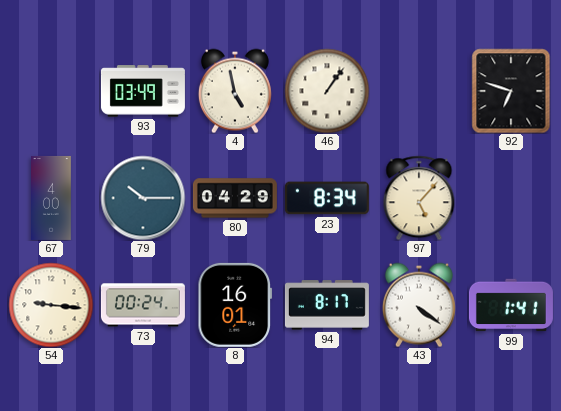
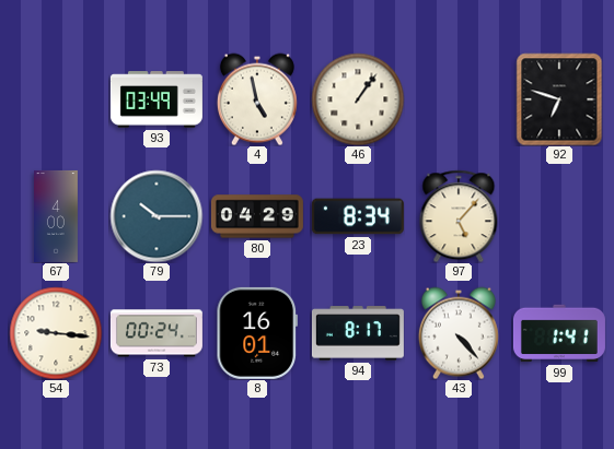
43: 4:21 -> 4:23
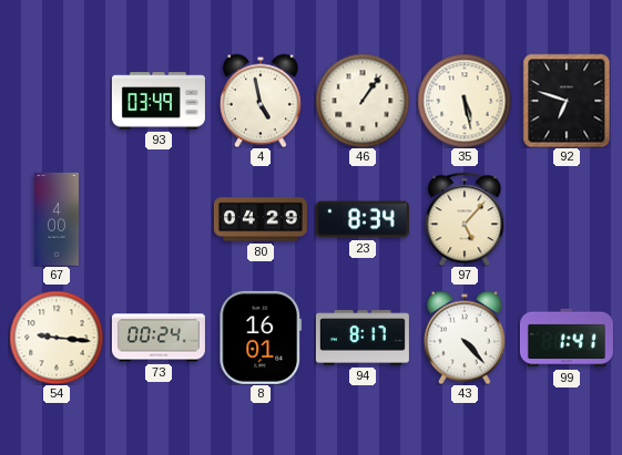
35: none -> 5:28
79: 10:15 -> none
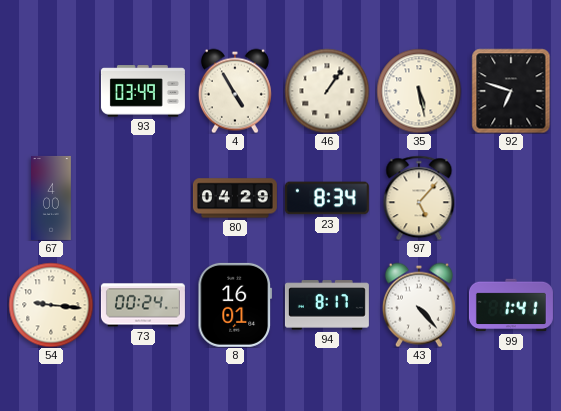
4: 4:58 -> 4:55
